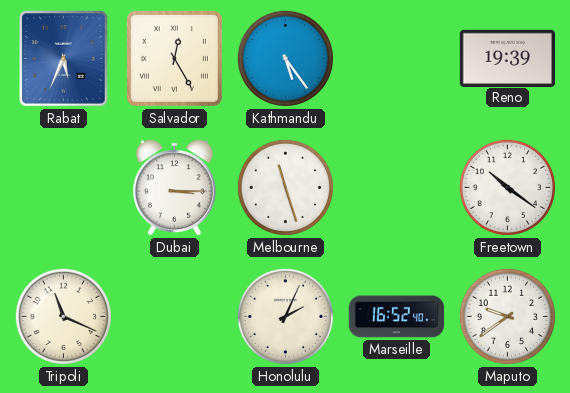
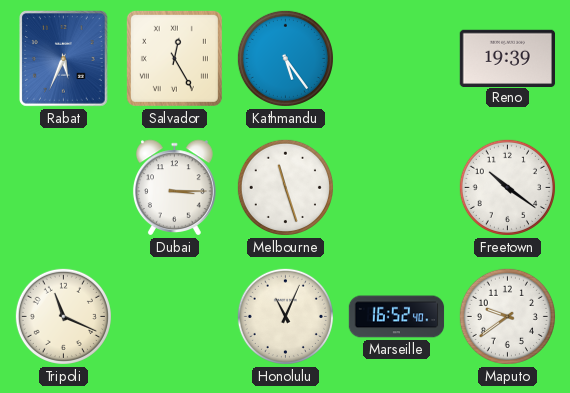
Honolulu: 2:04 -> 11:04
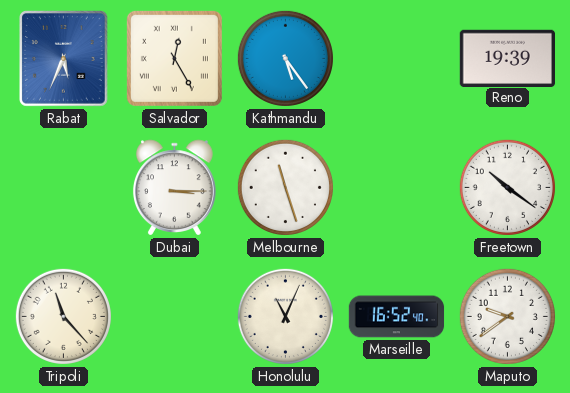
Tripoli: 11:19 -> 11:23
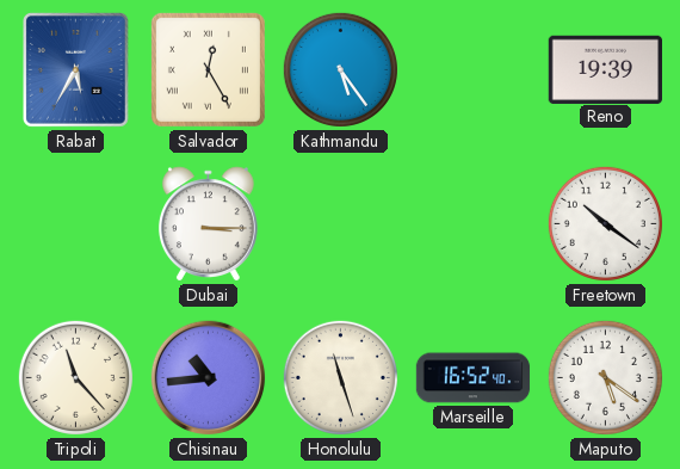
Rabat: 5:34 -> 5:35
Melbourne: 11:27 -> none
Chisinau: none -> 10:44
Honolulu: 11:04 -> 11:27
Maputo: 9:39 -> 5:21
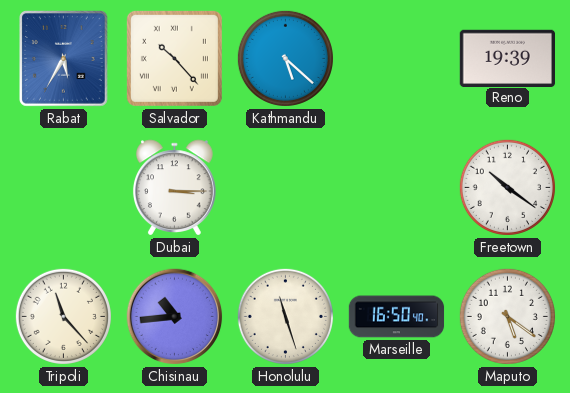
Salvador: 12:25 -> 10:23
Kathmandu: 5:24 -> 5:22
Marseille: 16:52 -> 16:50
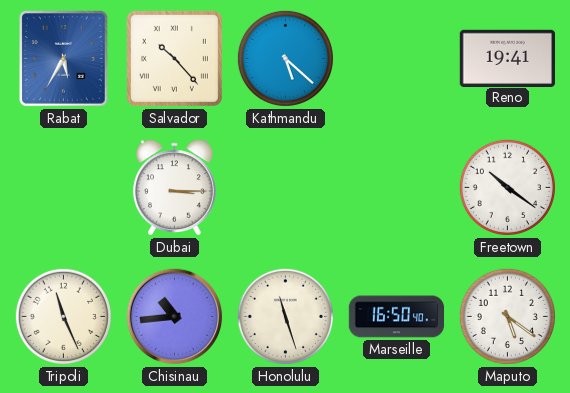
Reno: 19:39 -> 19:41
Tripoli: 11:23 -> 11:26
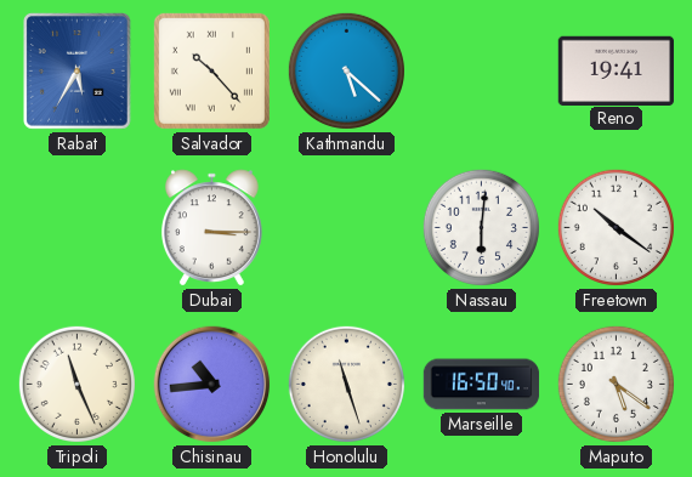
Nassau: none -> 6:01
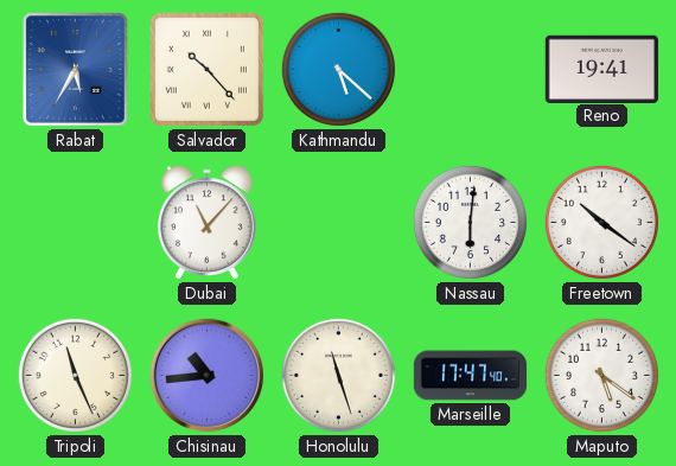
Dubai: 3:15 -> 11:07
Marseille: 16:50 -> 17:47
